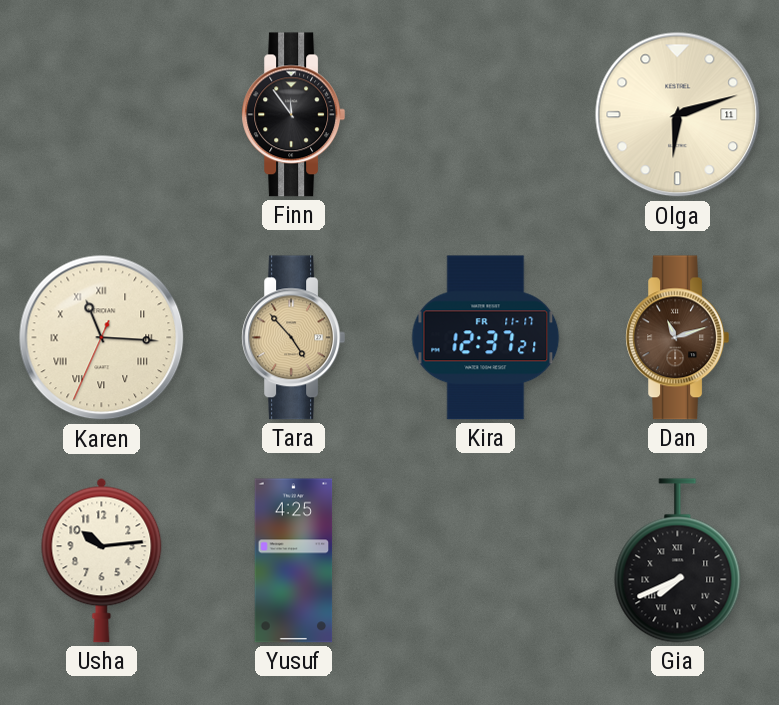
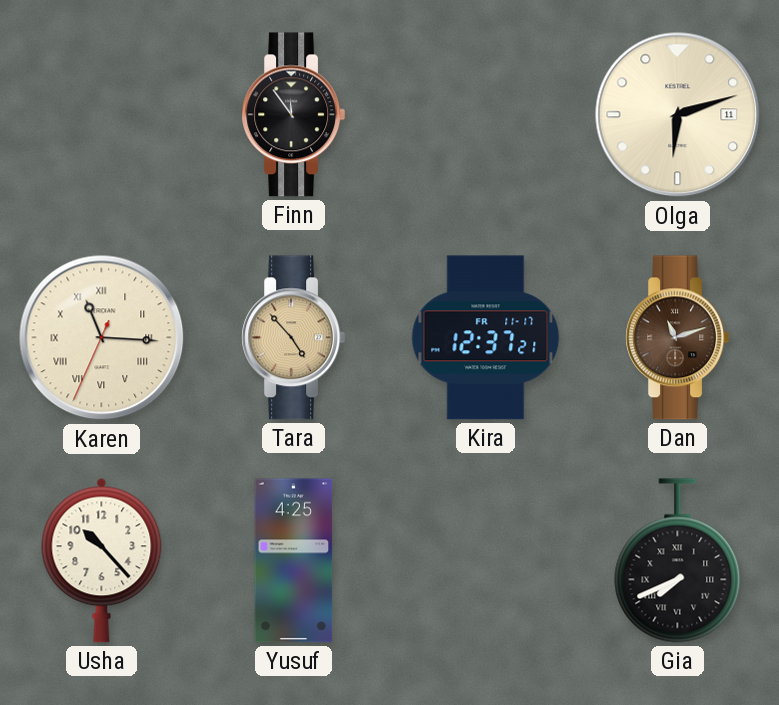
Usha: 10:14 -> 10:23
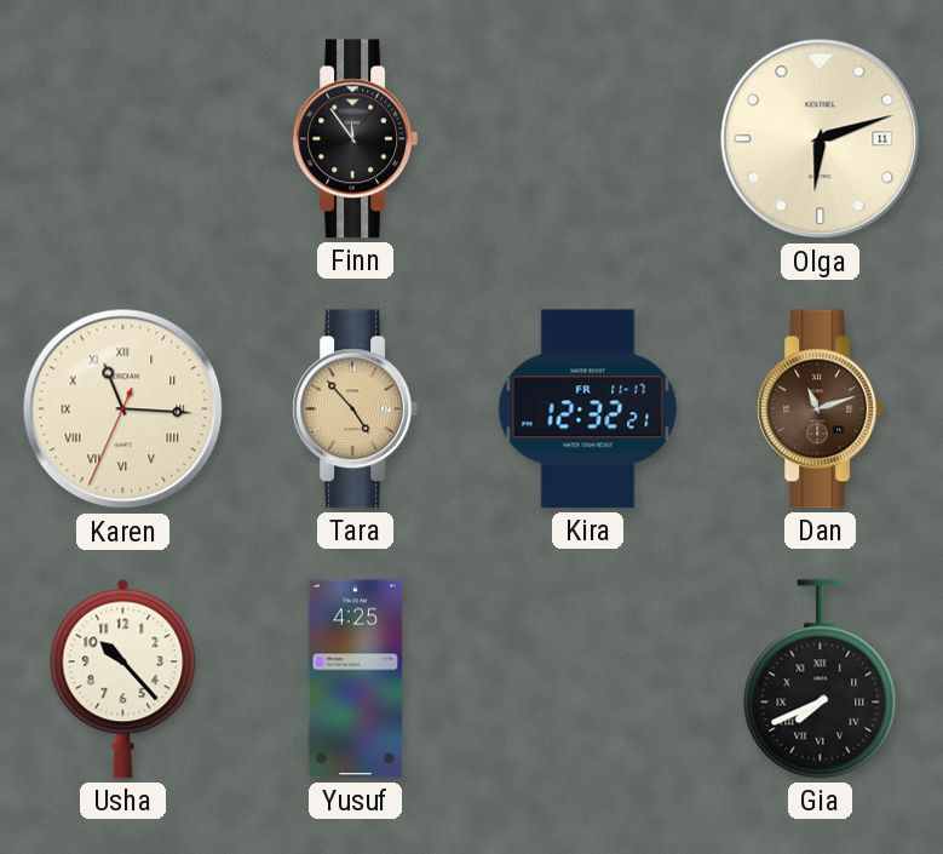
Kira: 12:37 -> 12:32
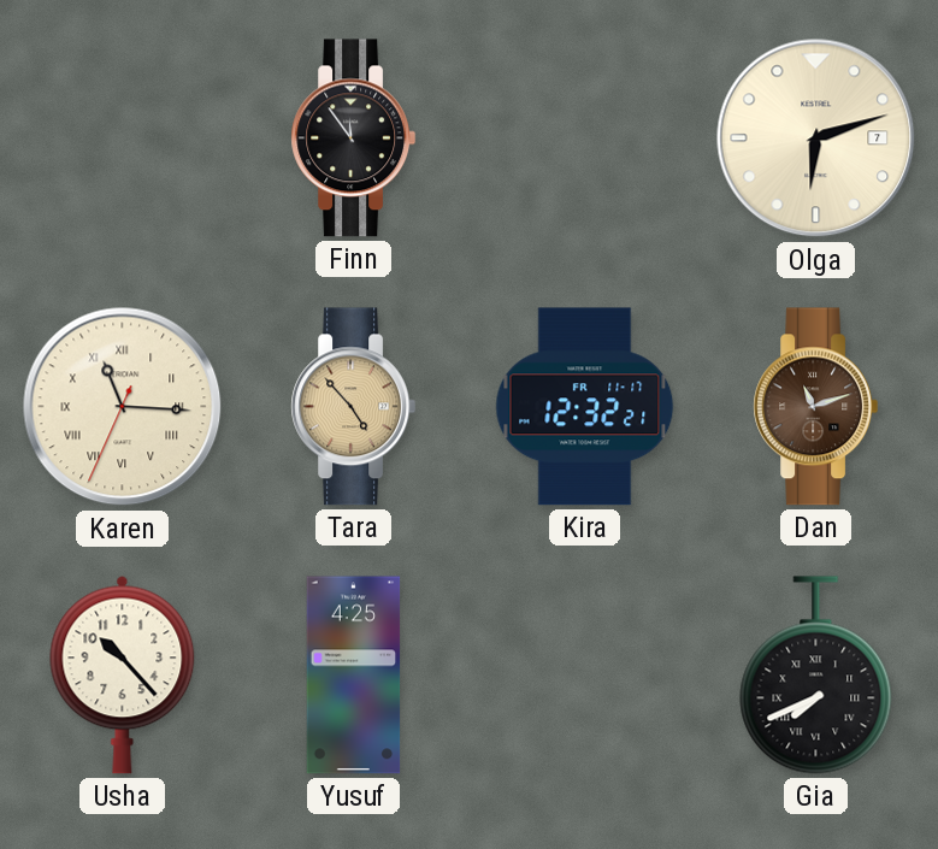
Olga date: 11 -> 7
